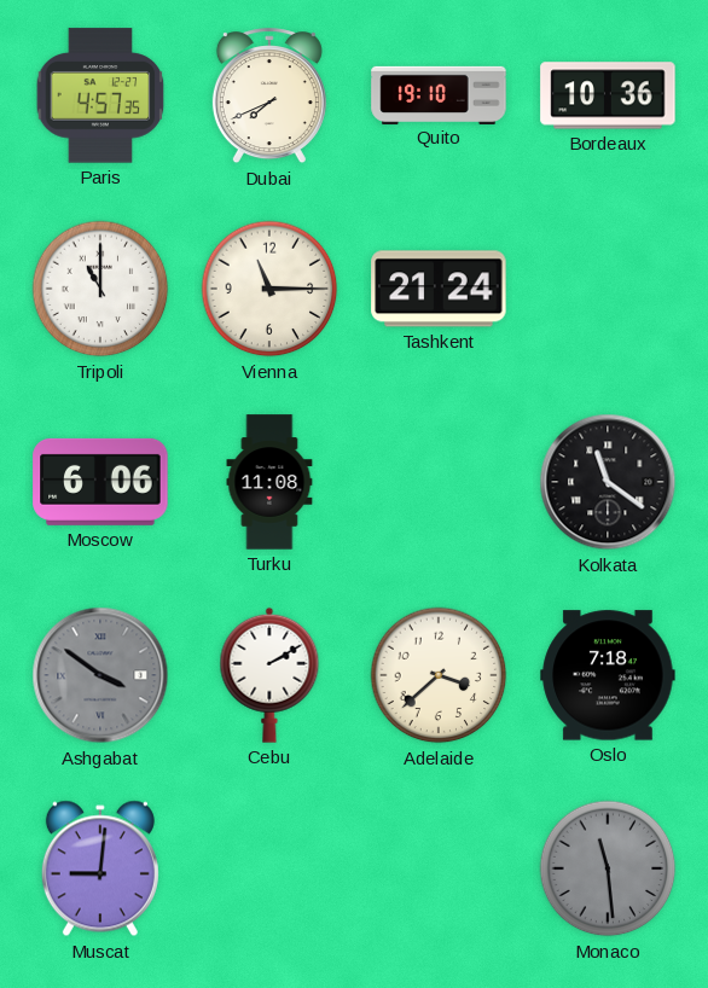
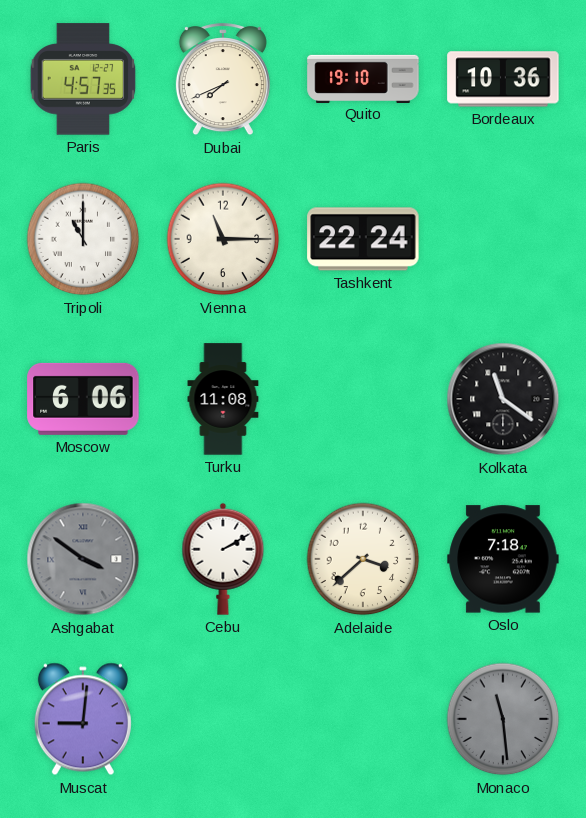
Tashkent: 21:24 -> 22:24
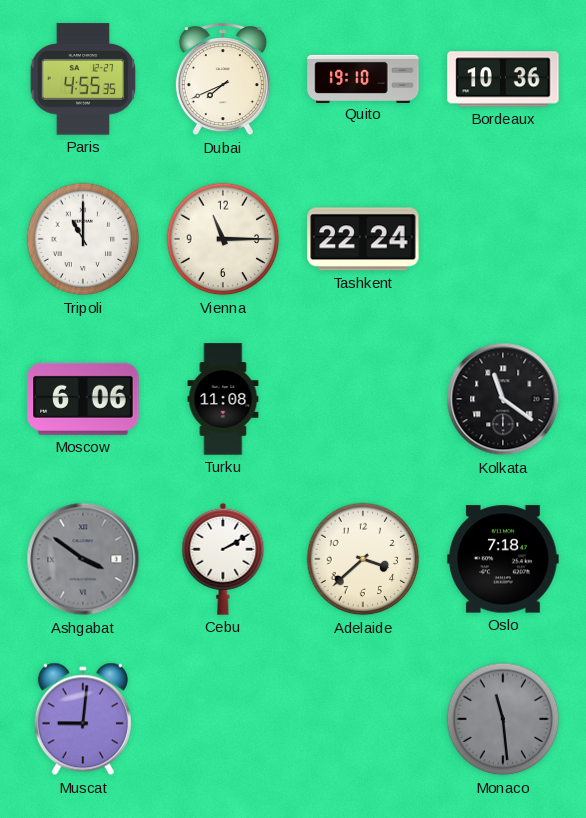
Paris: 4:57 -> 4:55
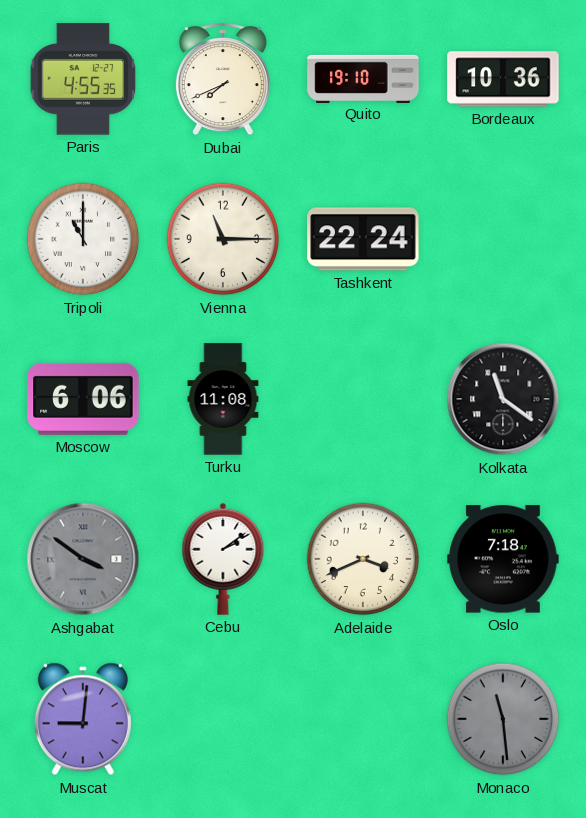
Cebu: 2:10 -> 2:09
Adelaide: 3:38 -> 3:41
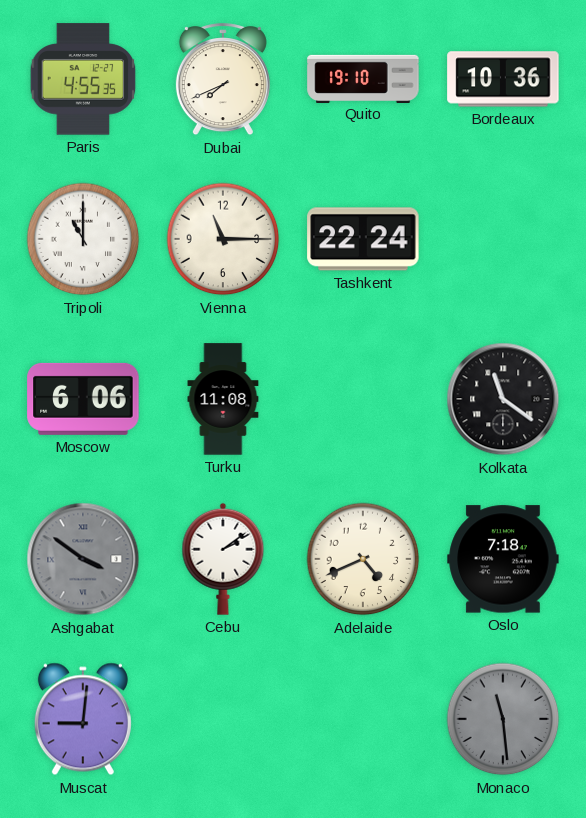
Adelaide: 3:41 -> 4:41
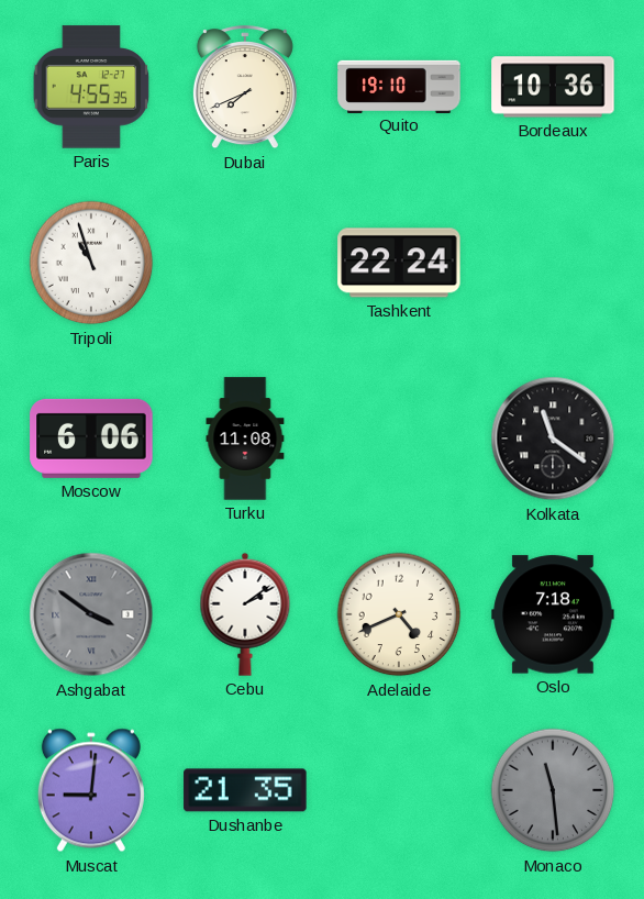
Tripoli: 11:00 -> 10:57
Vienna: 11:15 -> none
Dushanbe: none -> 21:35
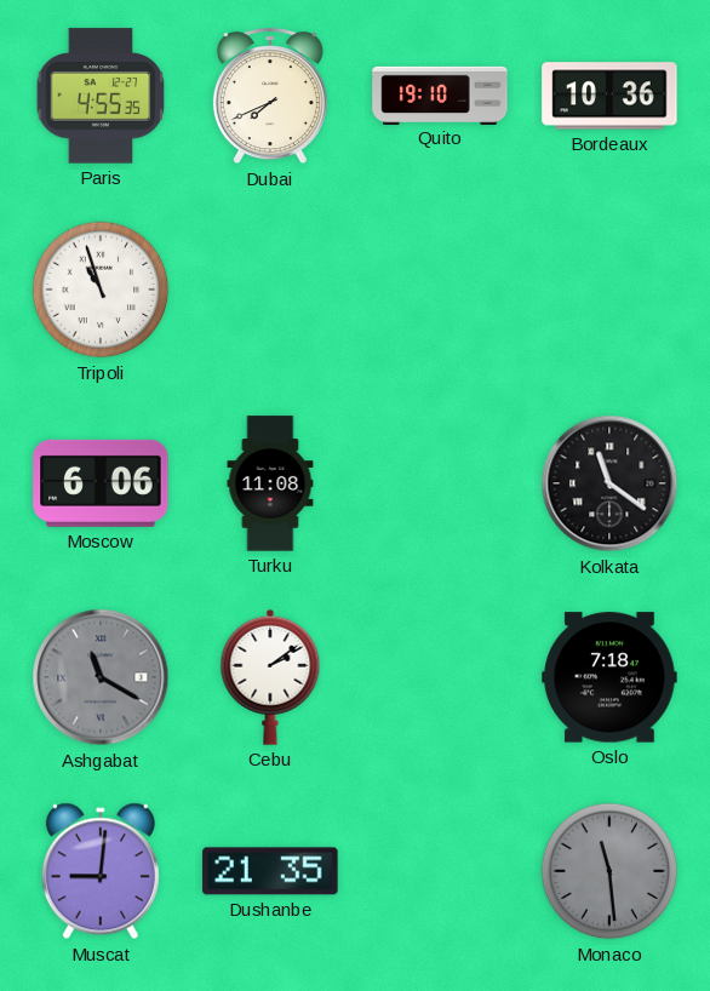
Tashkent: 22:24 -> none
Ashgabat: 3:51 -> 11:20
Adelaide: 4:41 -> none
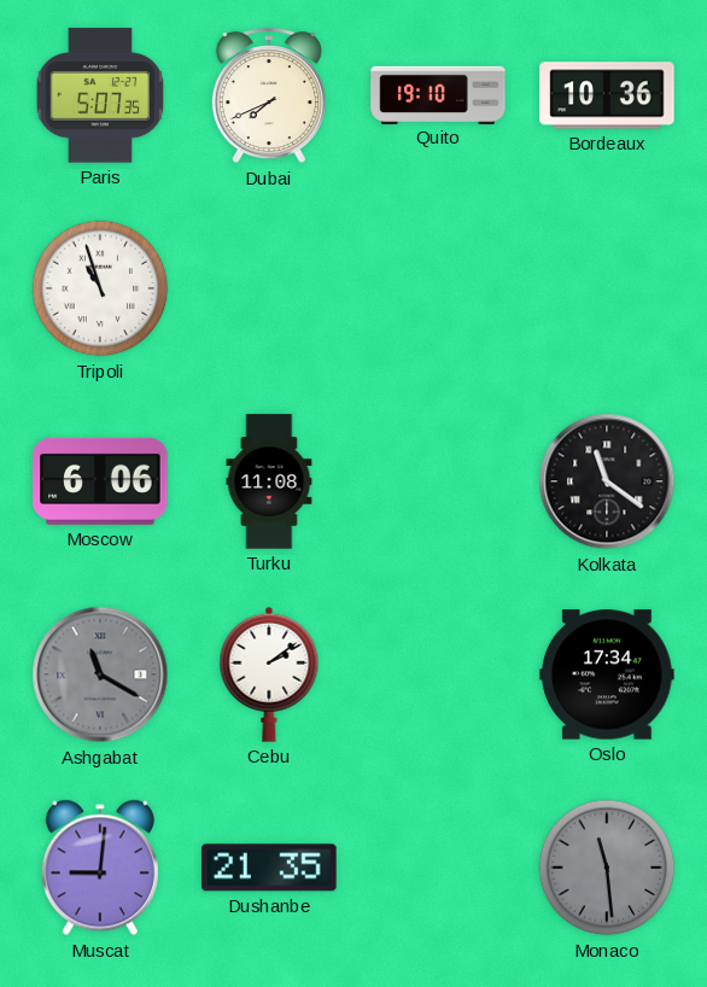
Paris: 4:55 -> 5:07
Oslo: 7:18 -> 17:34
